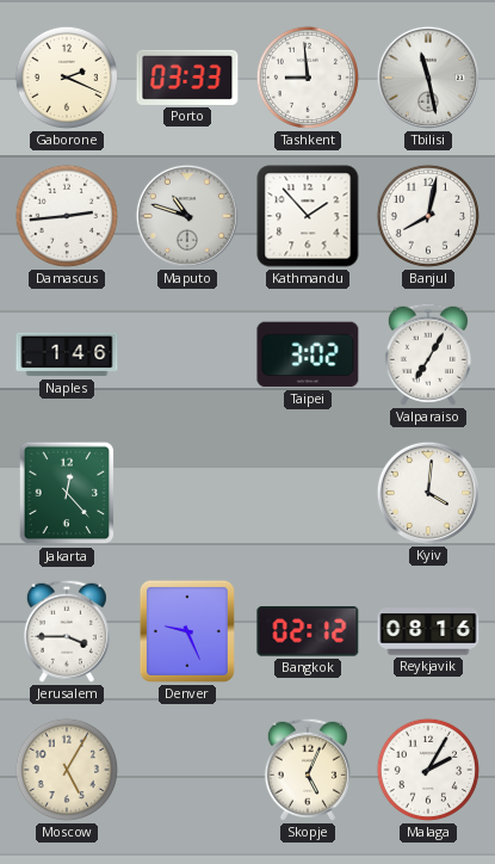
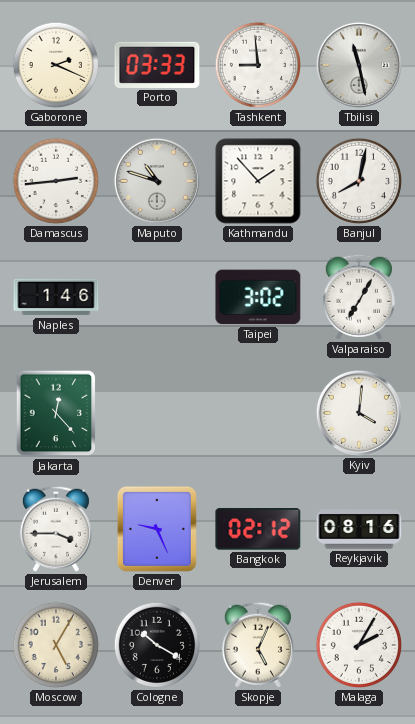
Cologne: none -> 10:20
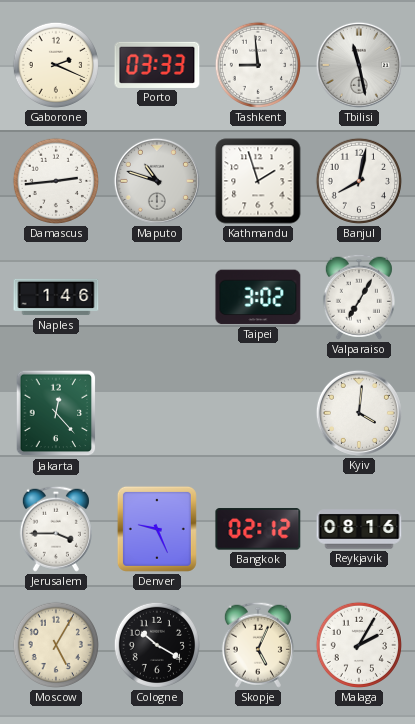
Kathmandu: 1:53 -> 1:57
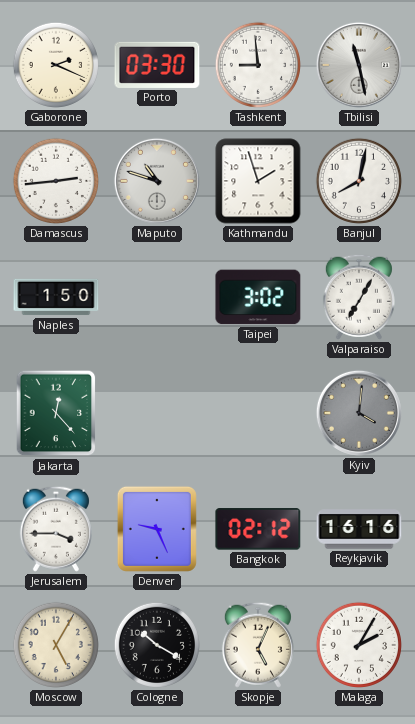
Porto: 03:33 -> 03:30
Naples: 1:46 -> 1:50
Kyiv dial: white -> grey
Reykjavik: 08:16 -> 16:16
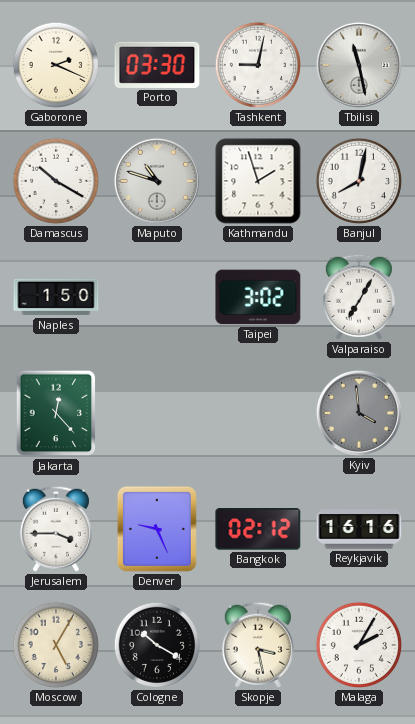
Tashkent: 8:59 -> 9:02
Damascus: 2:44 -> 10:20
Kyiv: 4:01 -> 3:59
Skopje: 5:04 -> 3:28
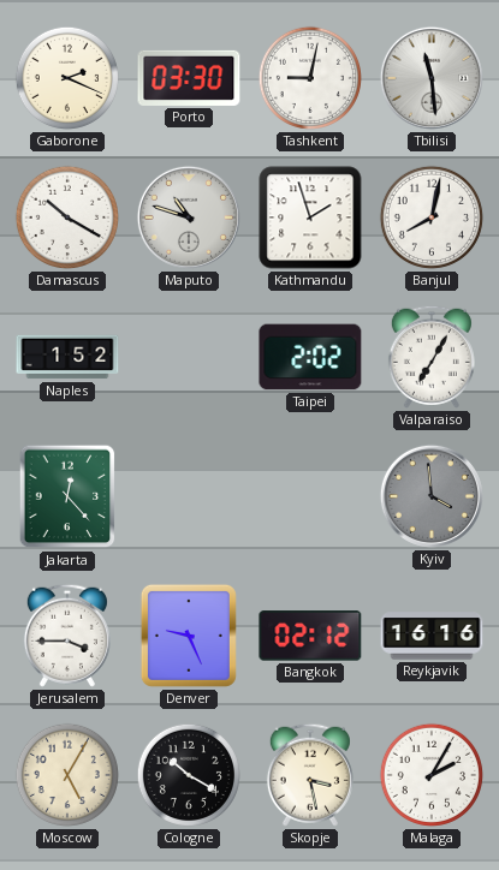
Tbilisi: 11:28 -> 11:29
Naples: 1:50 -> 1:52
Taipei: 3:02 -> 2:02
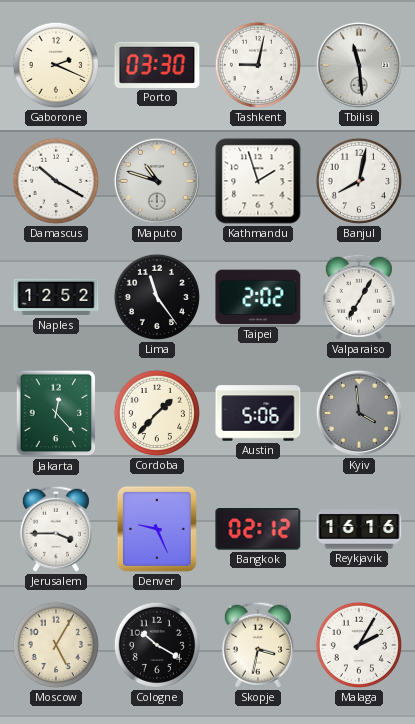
Naples: 1:52 -> 12:52
Lima: none -> 11:24
Cordoba: none -> 1:37
Austin: none -> 5:06
Skopje: 3:28 -> 3:32
